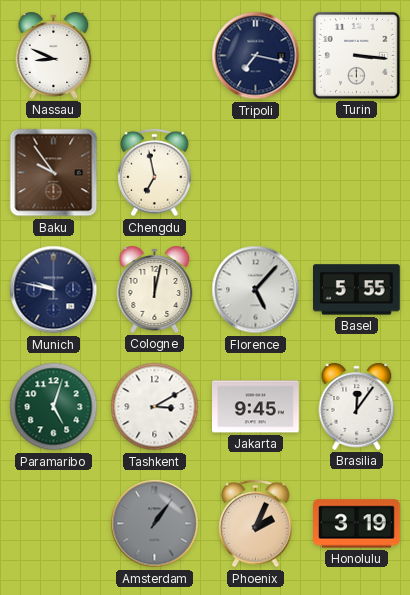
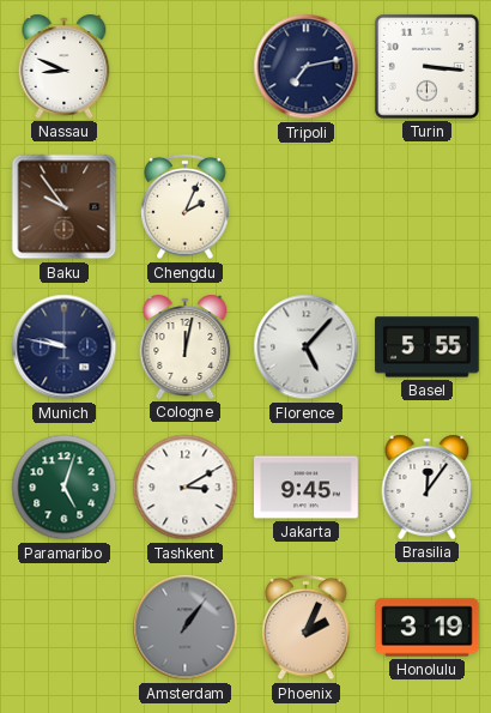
Tripoli: 7:17 -> 7:13
Chengdu: 6:58 -> 2:04
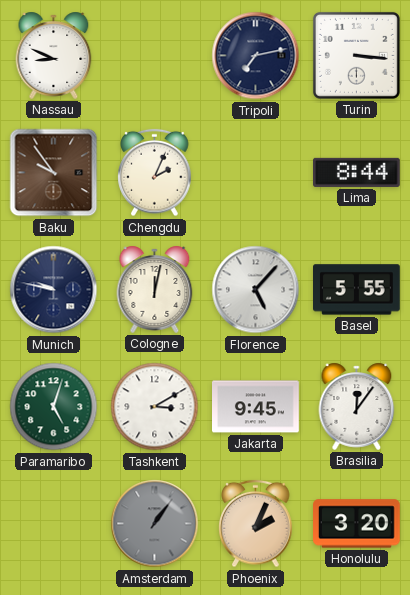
Lima: none -> 8:44
Honolulu: 3:19 -> 3:20
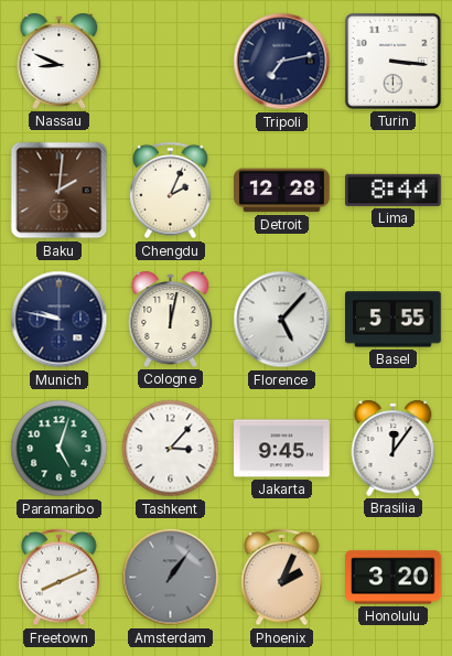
Baku: 9:54 -> 2:01
Detroit: none -> 12:28
Tashkent: 3:10 -> 3:07
Freetown: none -> 8:11
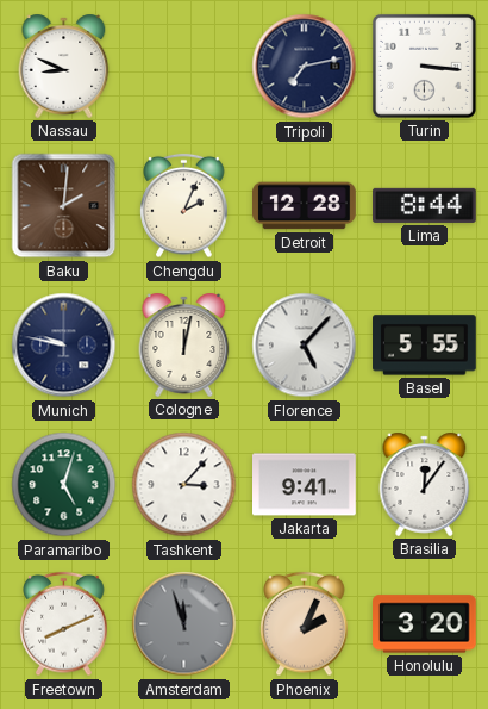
Jakarta: 9:45 -> 9:41
Amsterdam: 1:06 -> 11:57
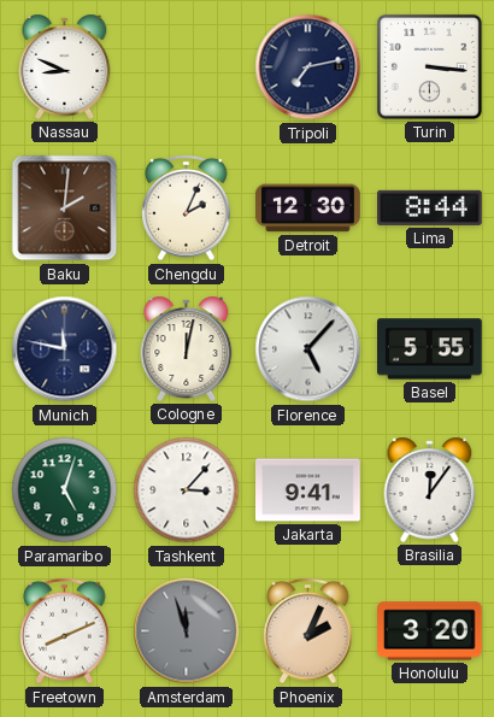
Detroit: 12:28 -> 12:30
Munich: 9:47 -> 11:47
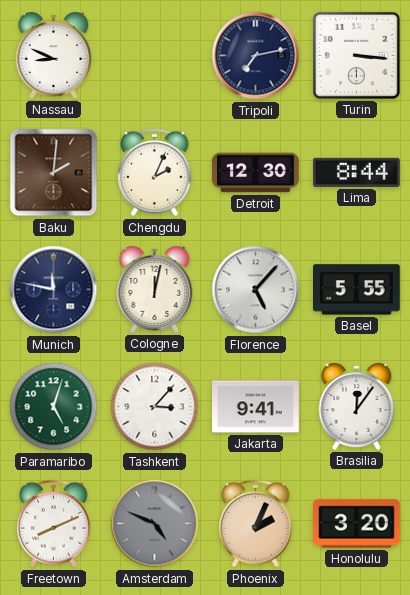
Amsterdam: 11:57 -> 4:49
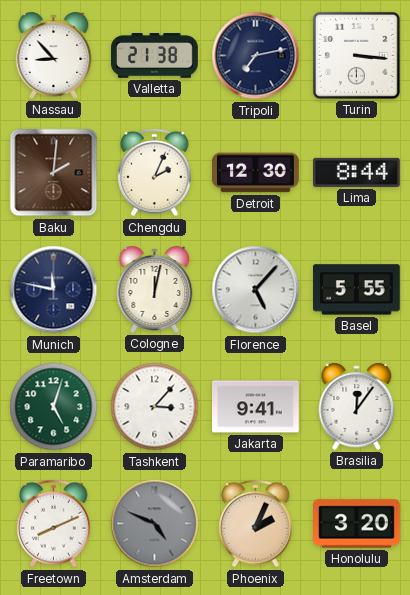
Nassau: 8:49 -> 8:53
Valletta: none -> 21:38
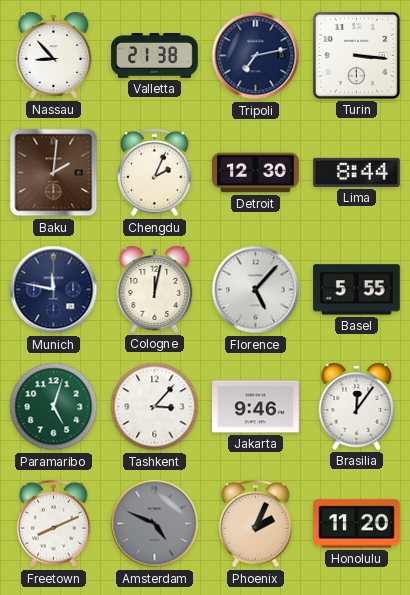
Jakarta: 9:41 -> 9:46
Honolulu: 3:20 -> 11:20
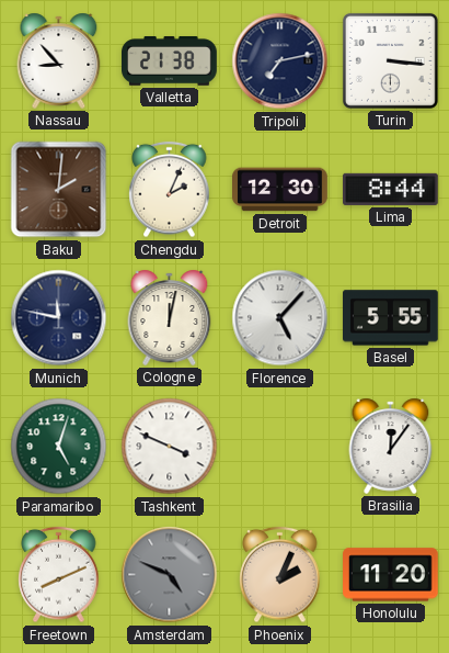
Tashkent: 3:07 -> 3:49
Jakarta: 9:46 -> none
